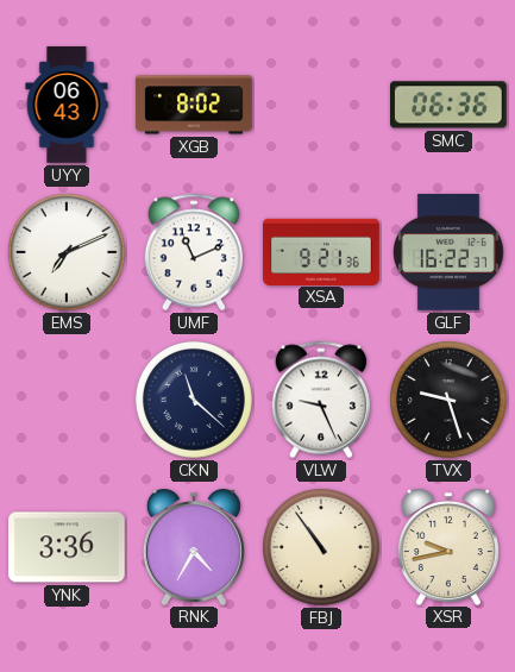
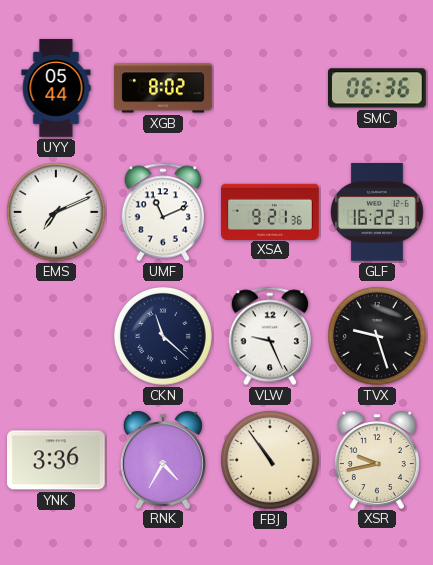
UYY: 06:43 -> 05:44
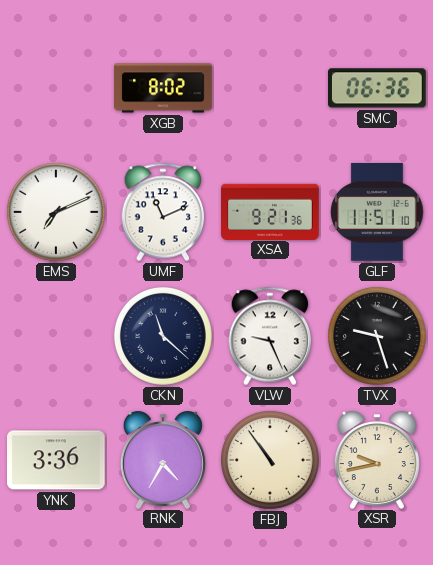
UYY: 05:44 -> none
GLF: 16:22 -> 11:51
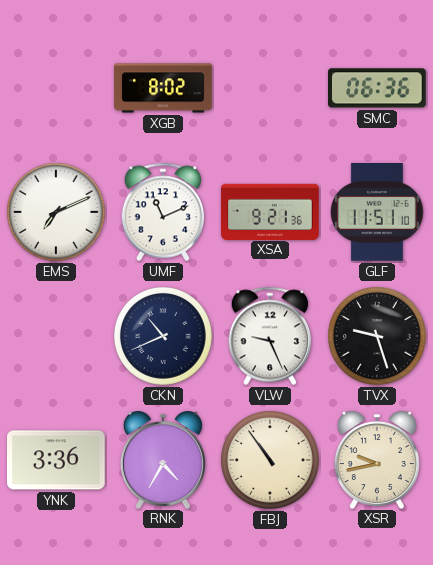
CKN: 11:22 -> 10:41
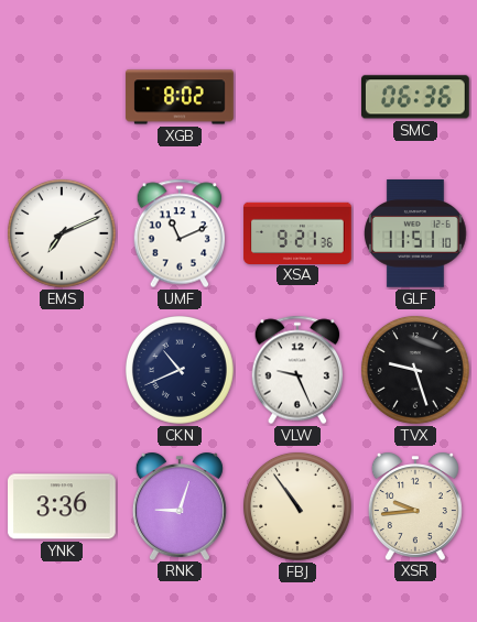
RNK: 4:35 -> 9:03
XSR: 9:43 -> 9:44
